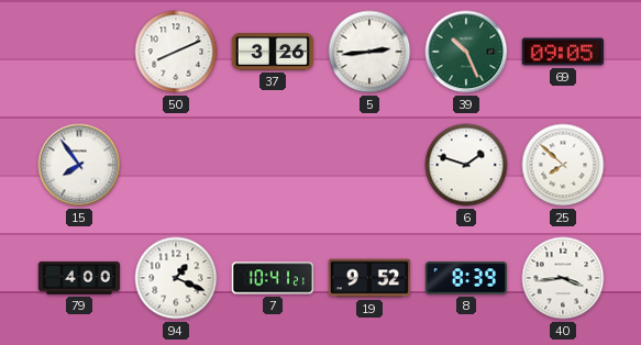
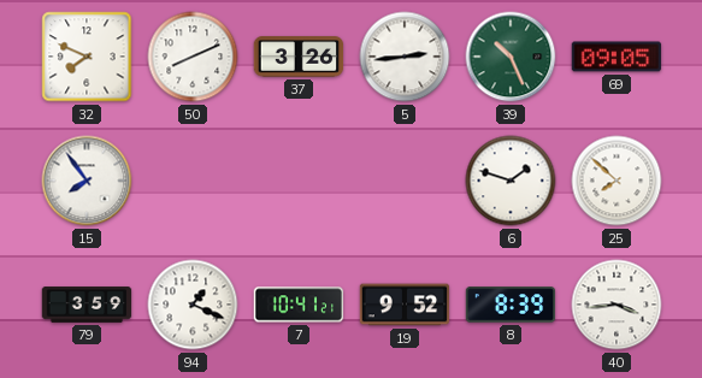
32: none -> 7:49
79: 4:00 -> 3:59
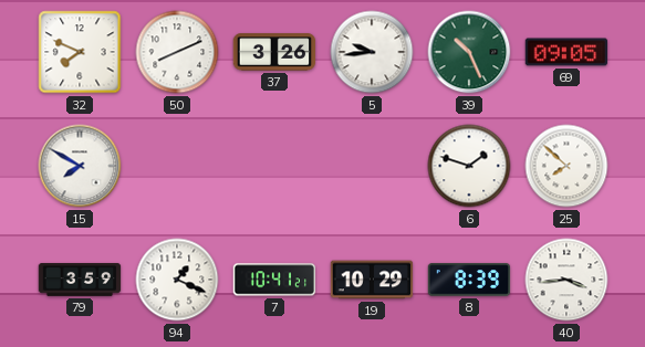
5: 2:44 -> 9:44
15: 7:54 -> 7:50
19: 9:52 -> 10:29
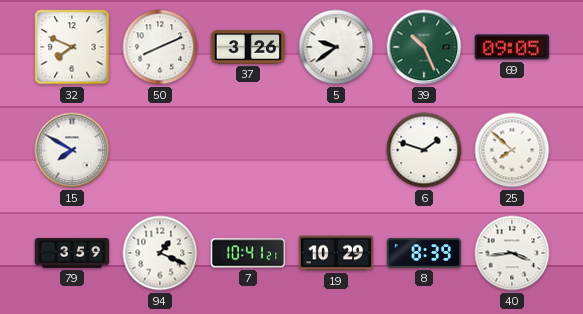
5: 9:44 -> 9:39
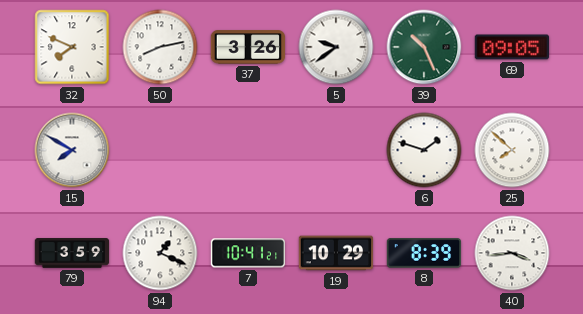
50: 8:11 -> 8:13
